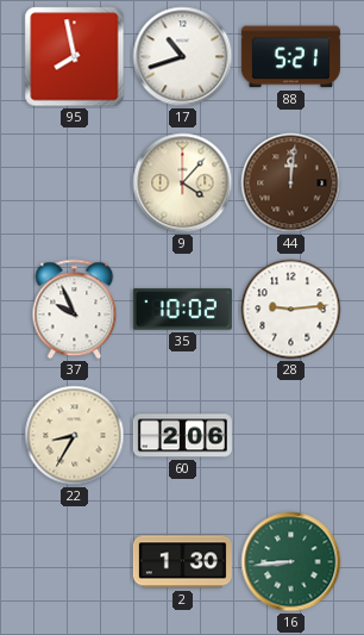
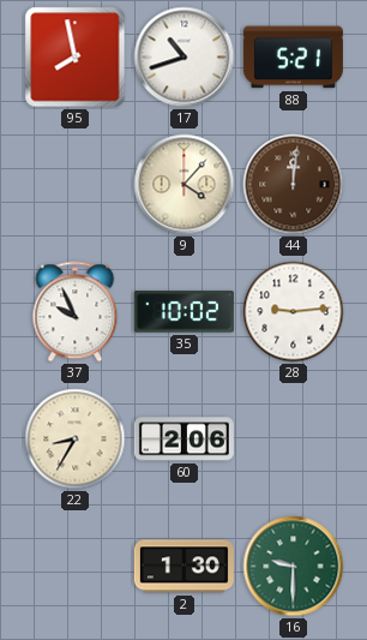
16: 8:44 -> 9:30
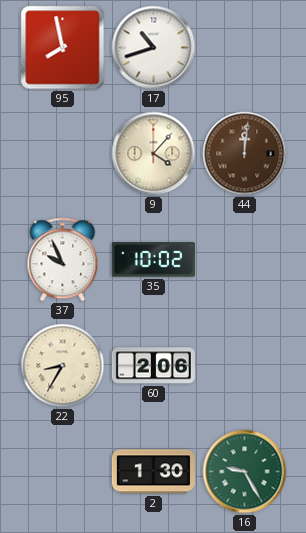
88: 5:21 -> none
28: 9:14 -> none
16: 9:30 -> 9:25
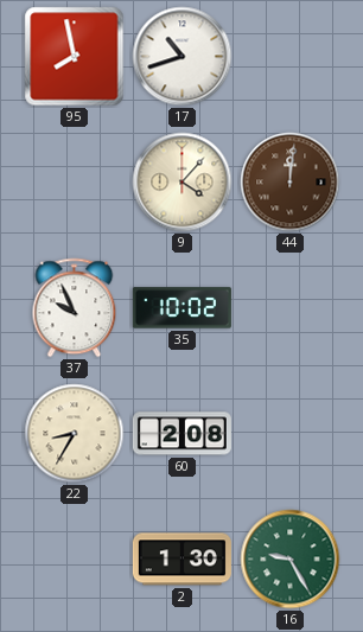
60: 2:06 -> 2:08
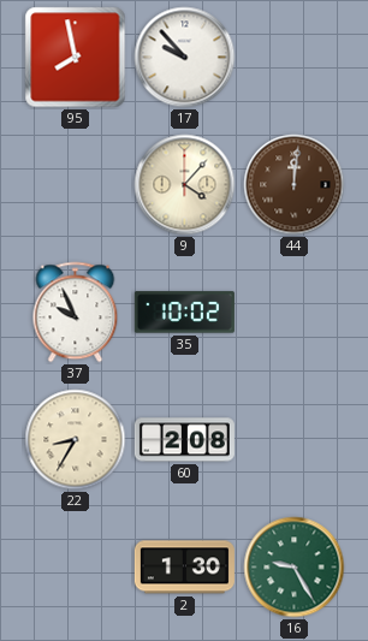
17: 10:42 -> 9:53
